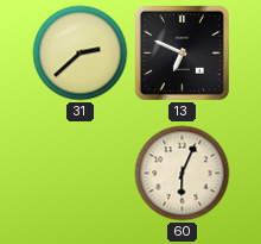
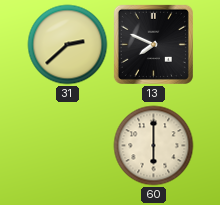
13: 6:49 -> 7:49
60: 6:04 -> 6:00
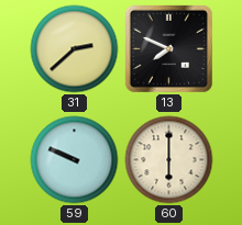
59: none -> 9:49
